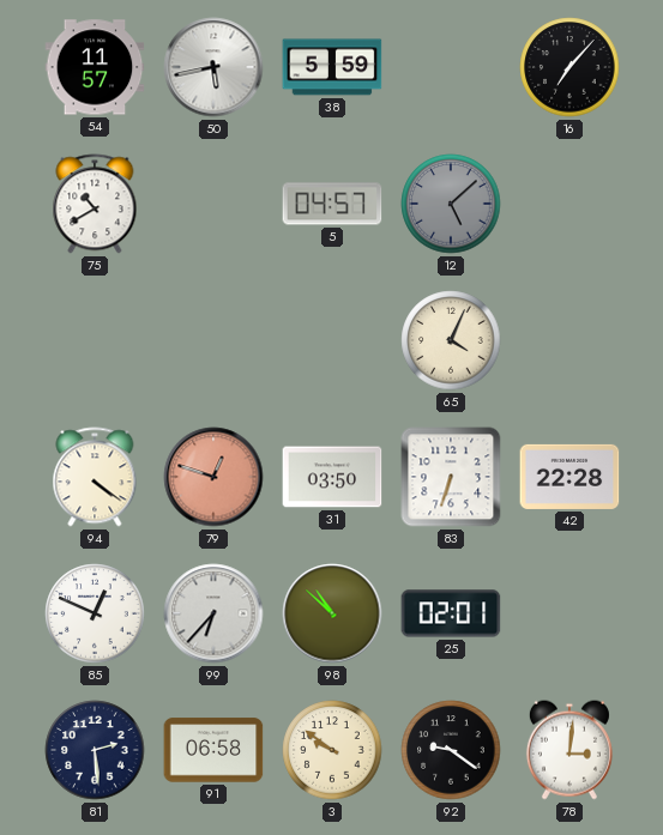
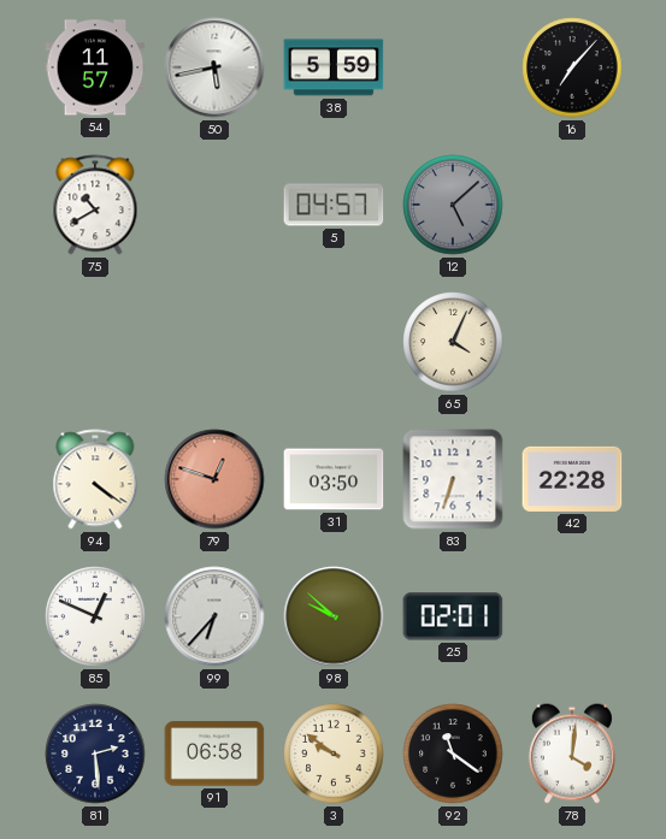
98: 10:52 -> 9:52
92: 9:21 -> 11:21
78: 3:01 -> 4:01
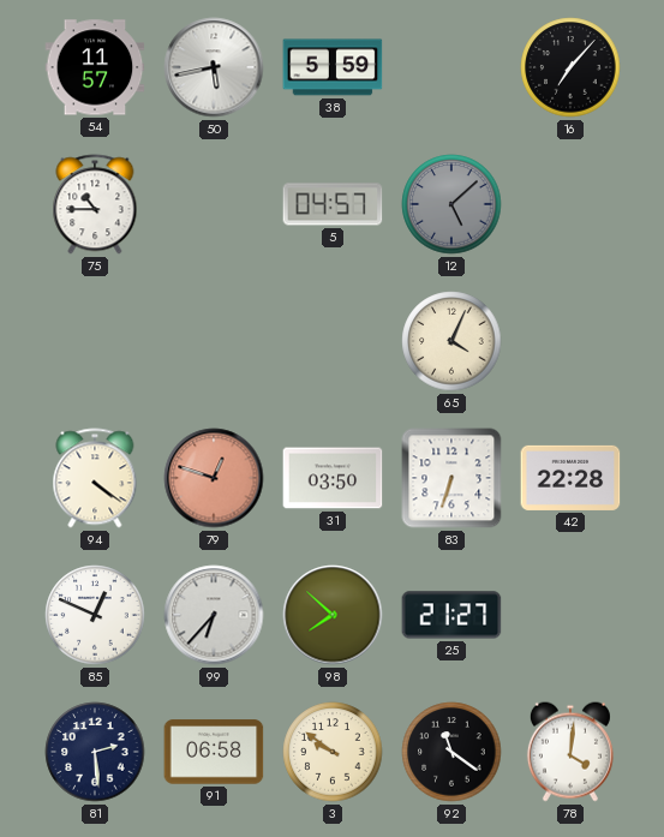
75: 10:40 -> 10:45
98: 9:52 -> 7:52
25: 02:01 -> 21:27
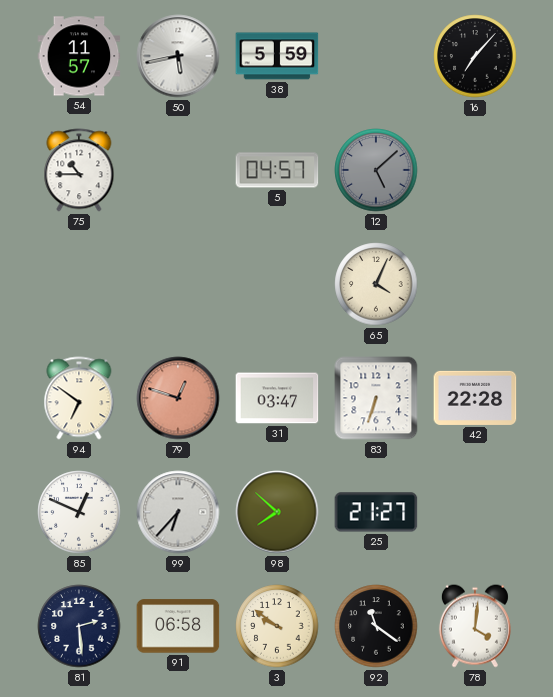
94: 4:21 -> 6:51
31: 03:50 -> 03:47
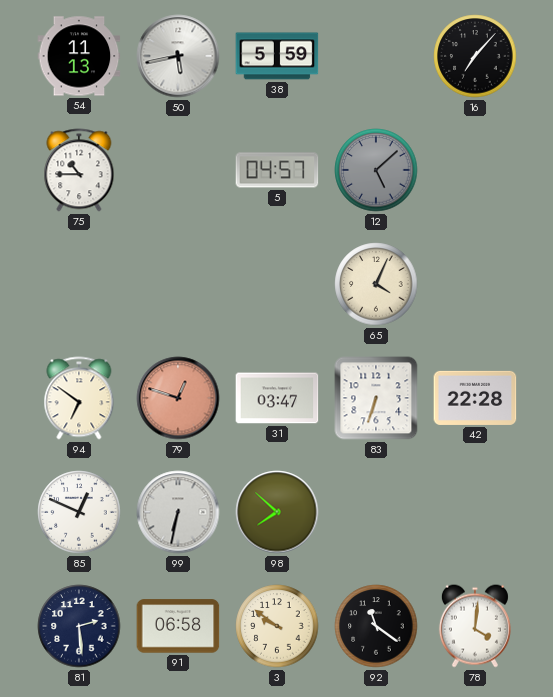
54: 11:57 -> 11:13
99: 6:37 -> 6:32
25: 21:27 -> none
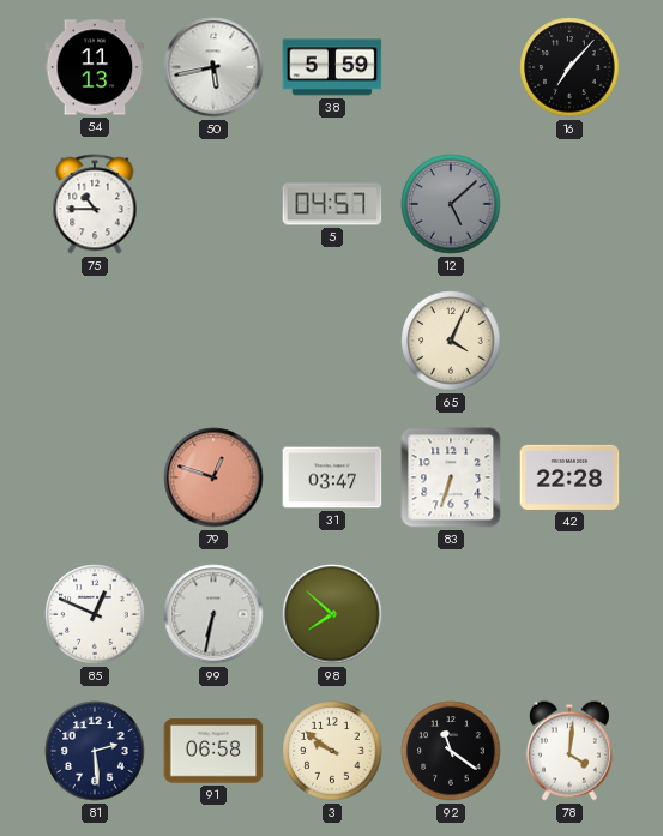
94: 6:51 -> none
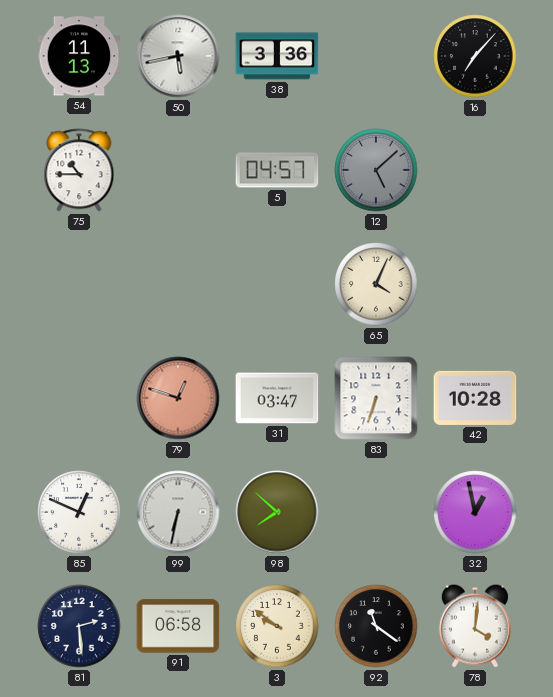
38: 5:59 -> 3:36
42: 22:28 -> 10:28
32: none -> 12:58
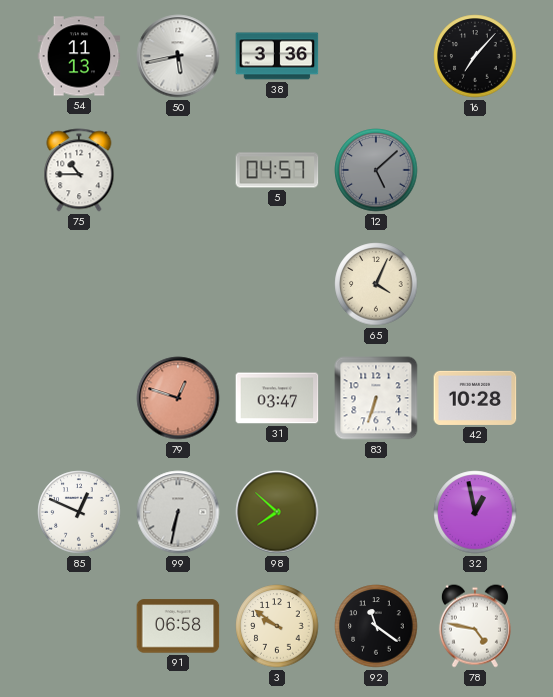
81: 2:29 -> none
78: 4:01 -> 4:47
